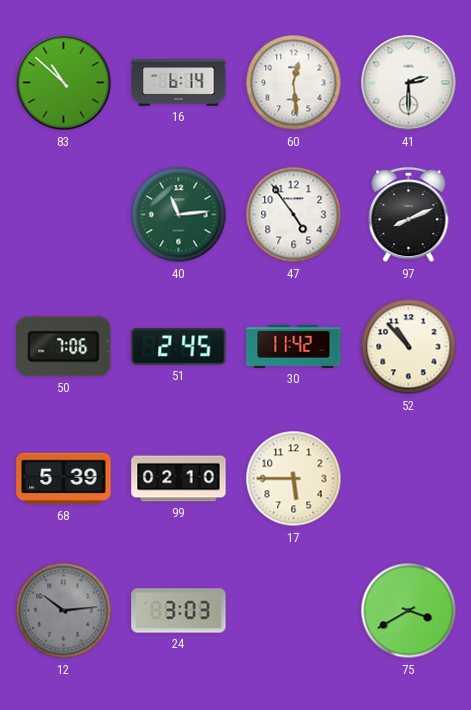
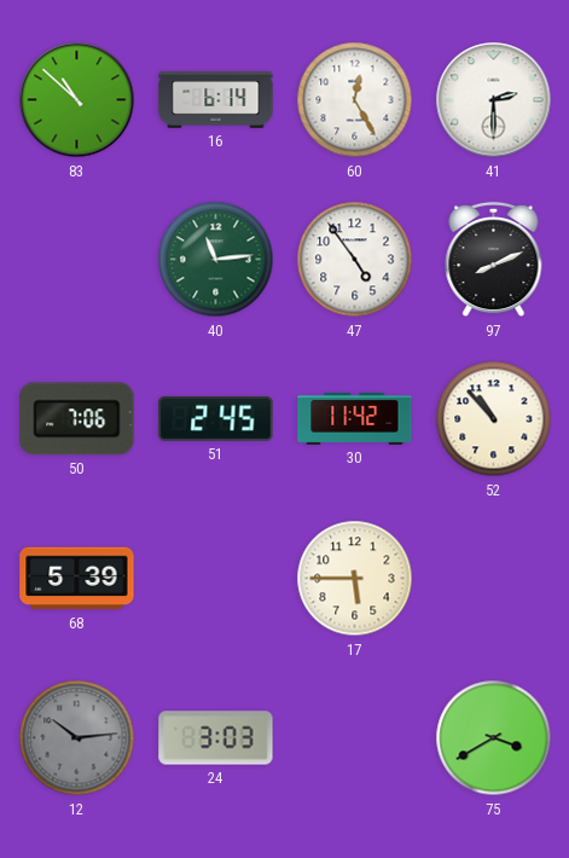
60: 12:29 -> 12:25
99: 02:10 -> none
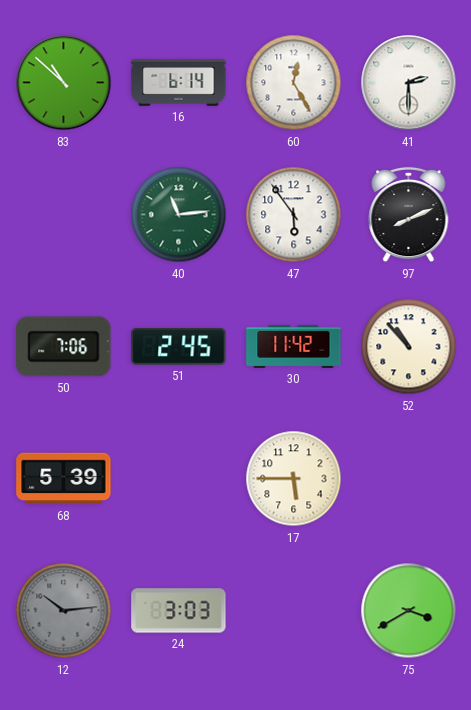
47: 4:54 -> 5:54
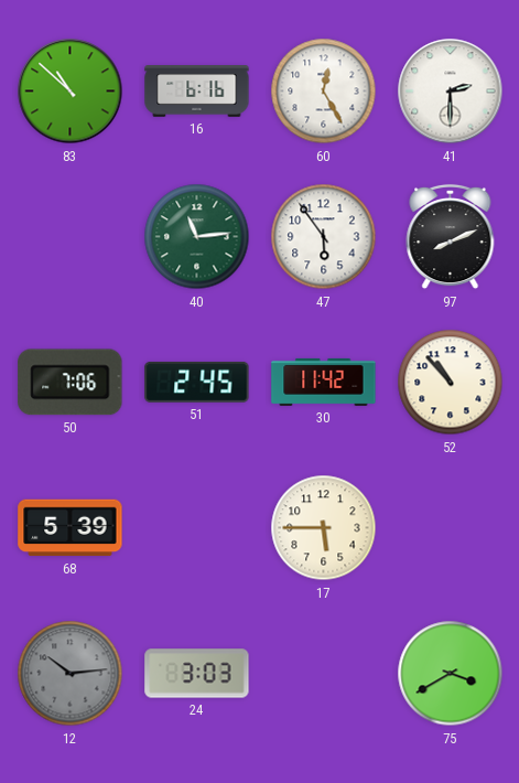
16: 6:14 -> 6:16
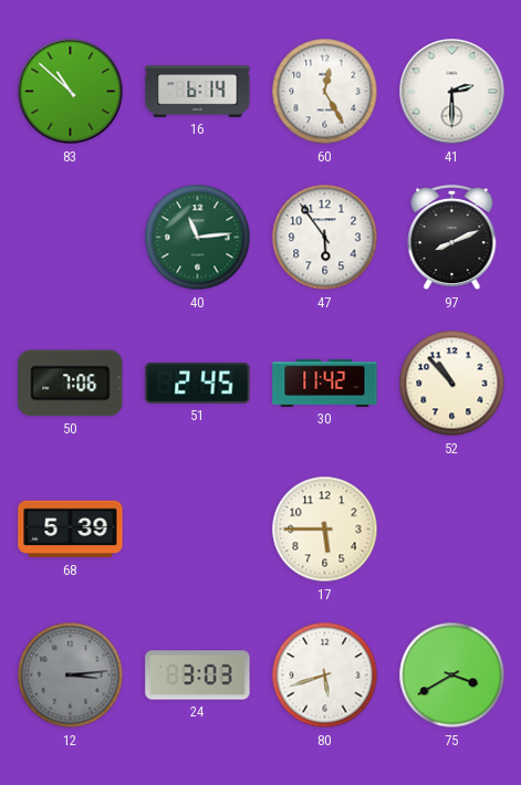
16: 6:16 -> 6:14
12: 10:14 -> 3:14
80: none -> 5:42
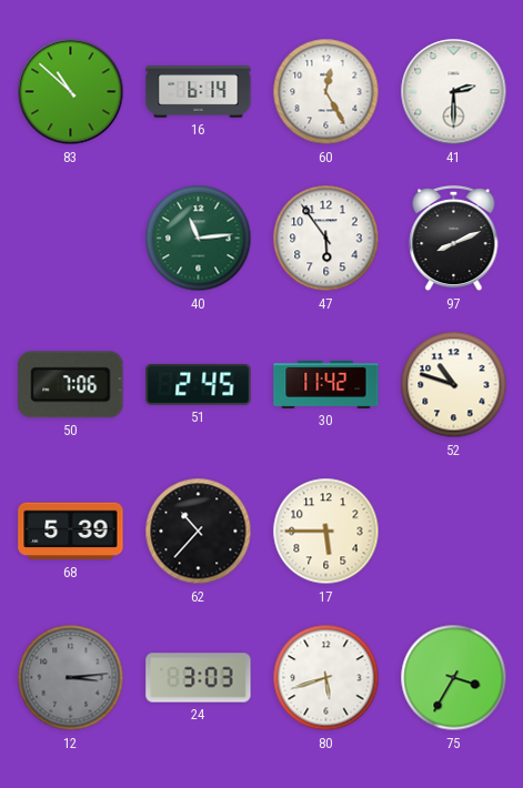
52: 10:53 -> 10:48
62: none -> 10:37
75: 3:40 -> 3:35
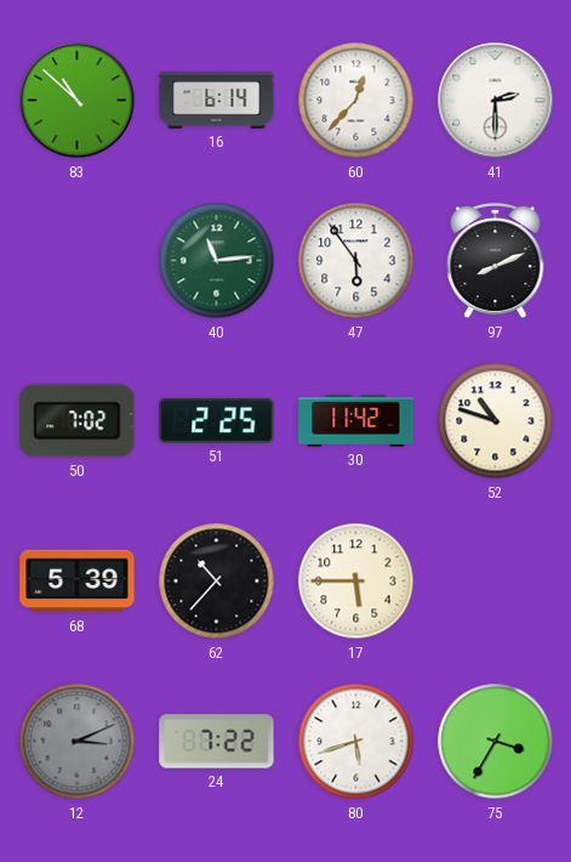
60: 12:25 -> 12:37
50: 7:06 -> 7:02
51: 2:45 -> 2:25
12: 3:14 -> 3:11
24: 3:03 -> 7:22
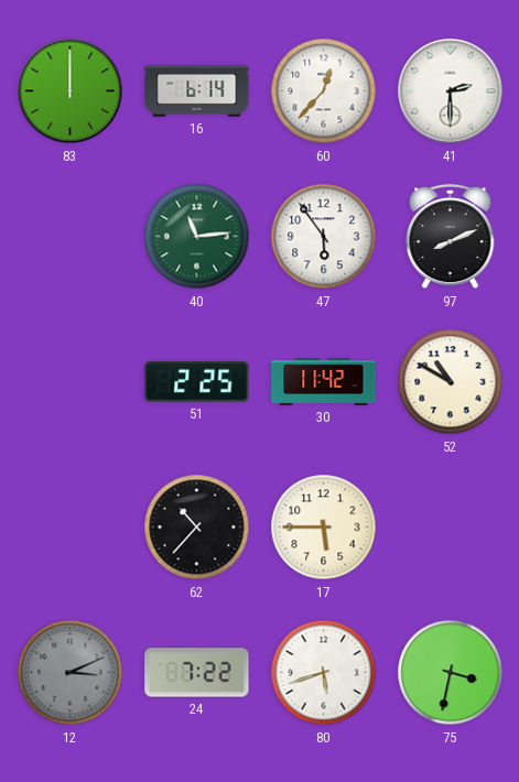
83: 10:52 -> 12:00
50: 7:02 -> none
52: 10:48 -> 10:50
68: 5:39 -> none
75: 3:35 -> 3:32
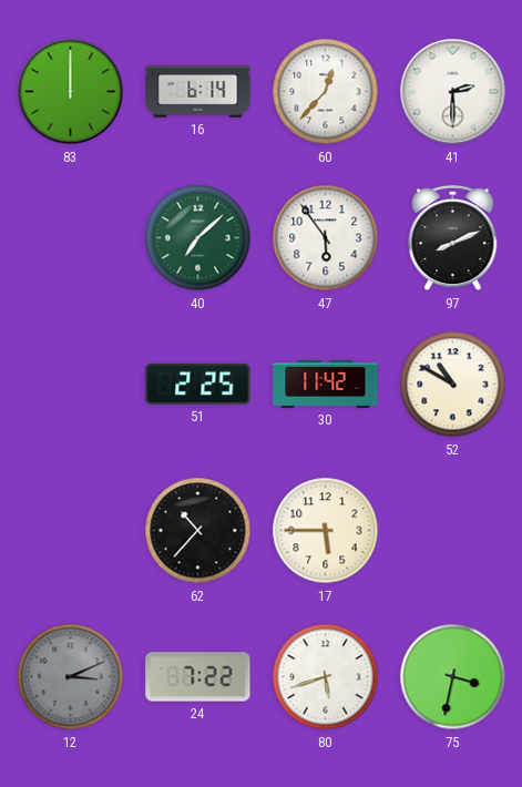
40: 11:14 -> 7:08
